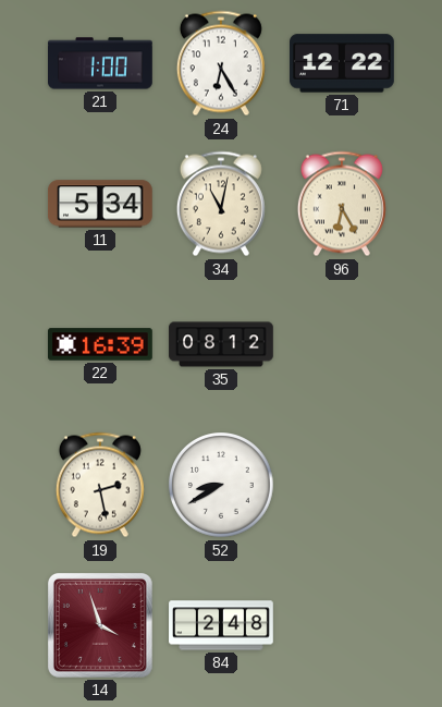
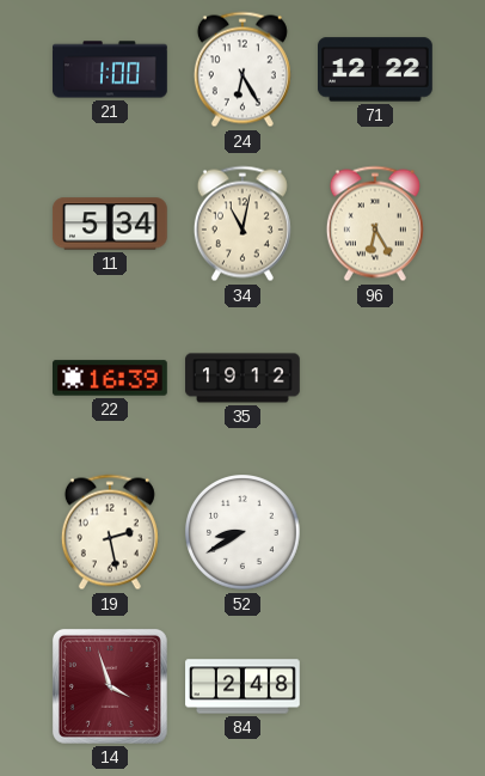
35: 08:12 -> 19:12
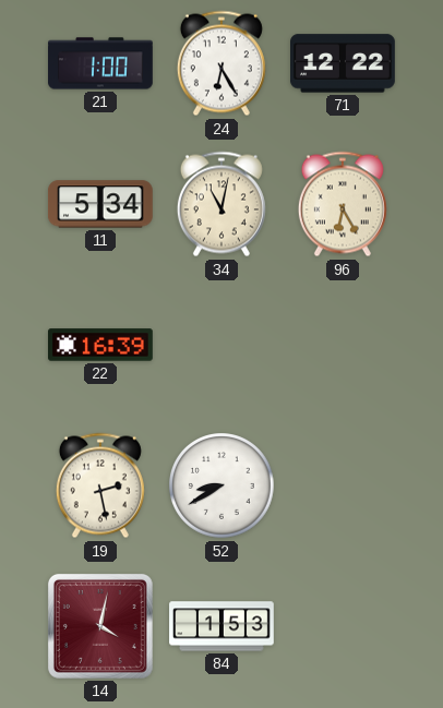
35: 19:12 -> none
14: 3:57 -> 4:02
84: 2:48 -> 1:53
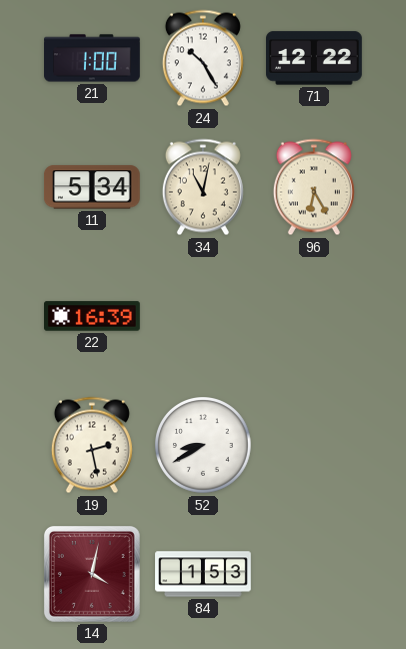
24: 6:25 -> 10:25
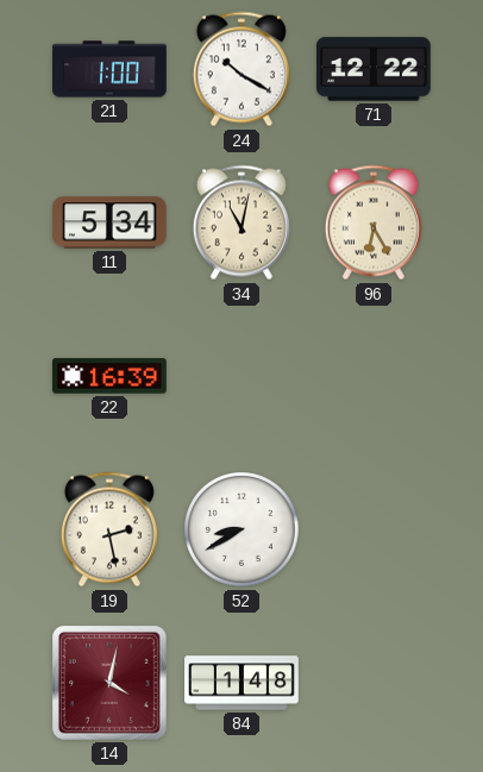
24: 10:25 -> 10:20
84: 1:53 -> 1:48
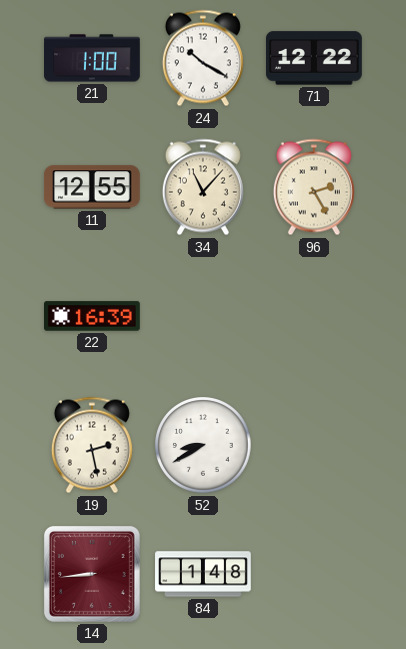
11: 5:34 -> 12:55
34: 11:02 -> 11:07
96: 6:25 -> 2:25
14: 4:02 -> 8:44
